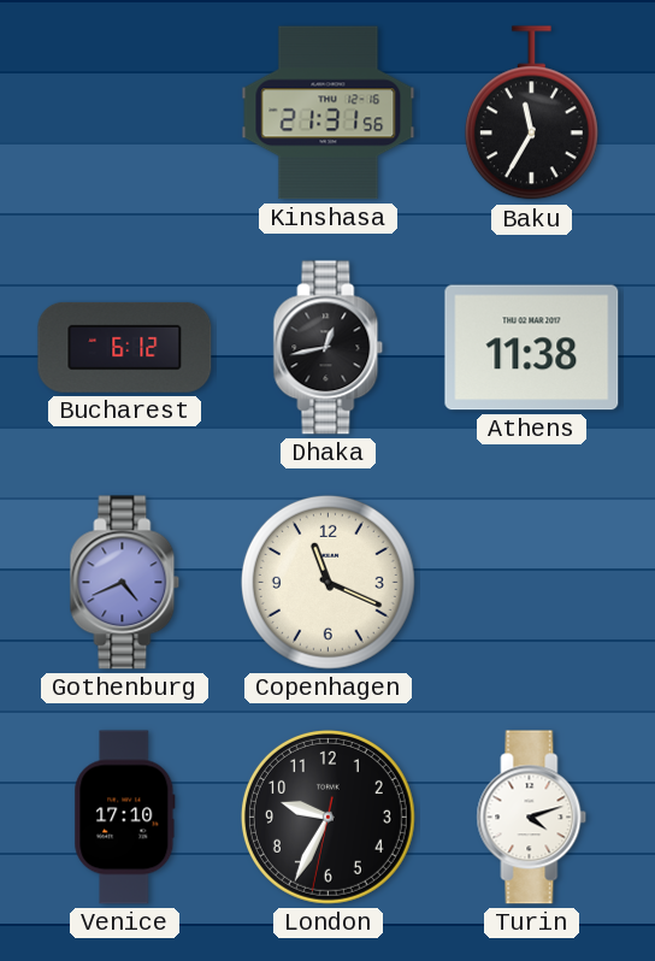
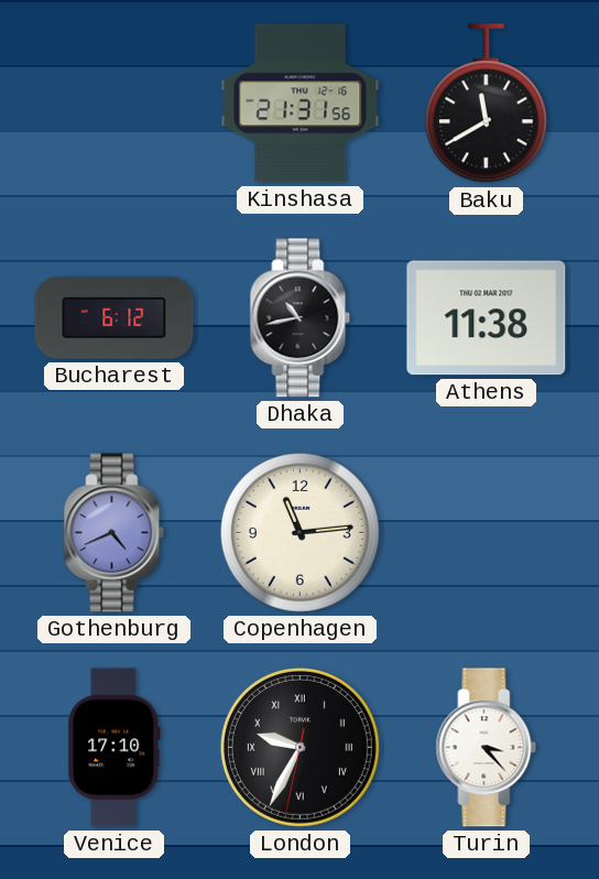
Baku: 11:35 -> 11:40
Dhaka: 12:43 -> 10:43
Copenhagen: 11:19 -> 11:14
London numerals: Arabic -> Roman
Turin: 4:12 -> 3:23
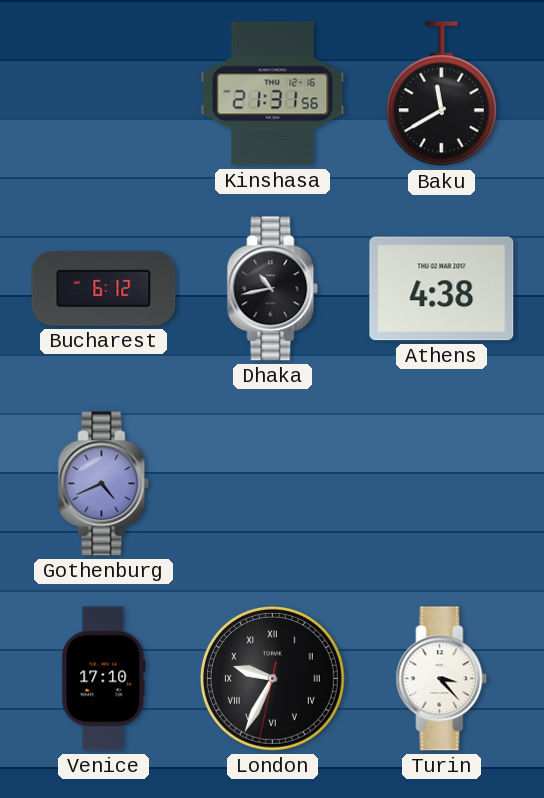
Athens: 11:38 -> 4:38
Copenhagen: 11:14 -> none
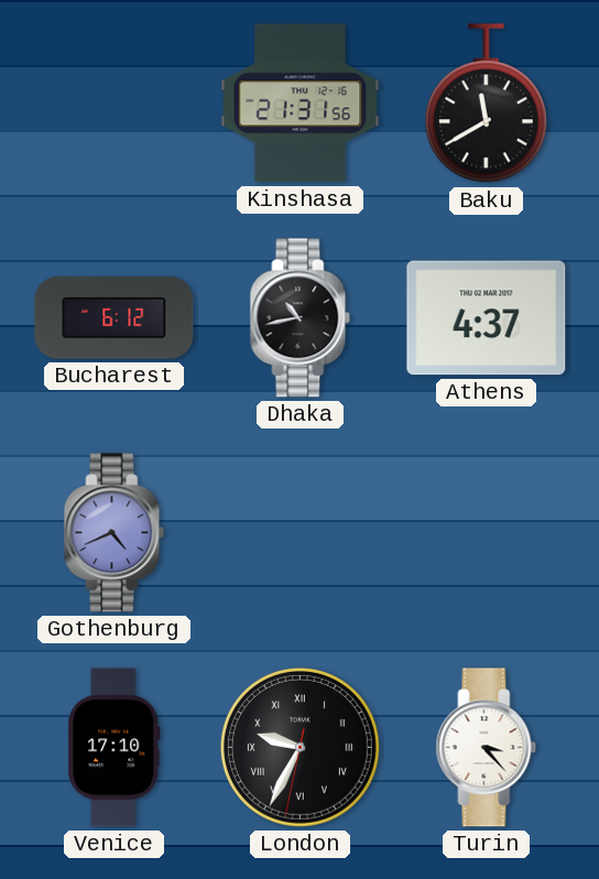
Athens: 4:38 -> 4:37
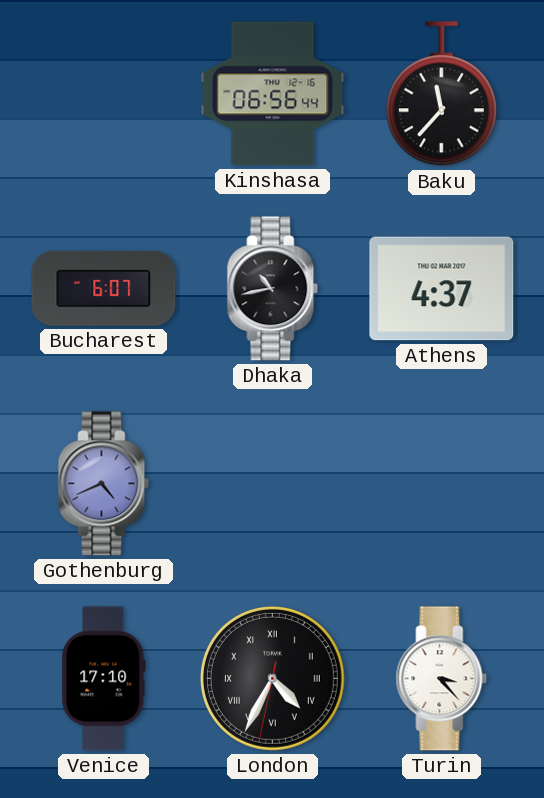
Kinshasa: 21:31 -> 06:56
Baku: 11:40 -> 11:37
Bucharest: 6:12 -> 6:07
London: 9:34 -> 4:34
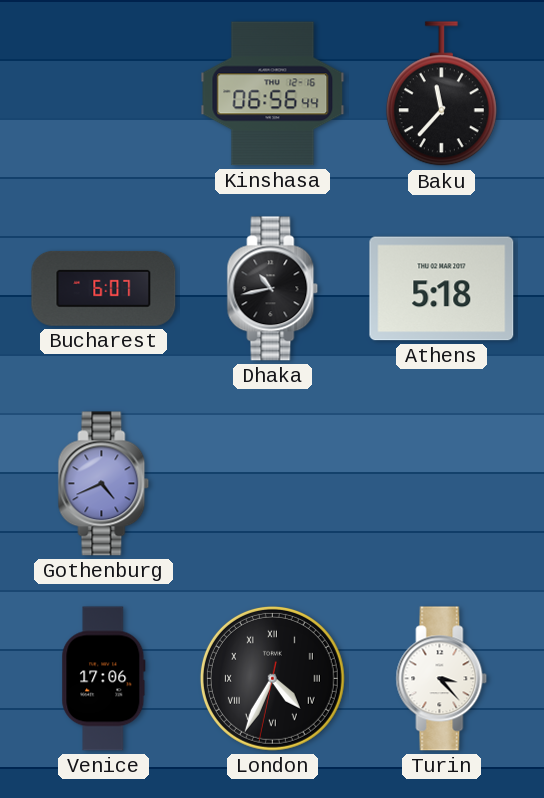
Athens: 4:37 -> 5:18
Venice: 17:10 -> 17:06
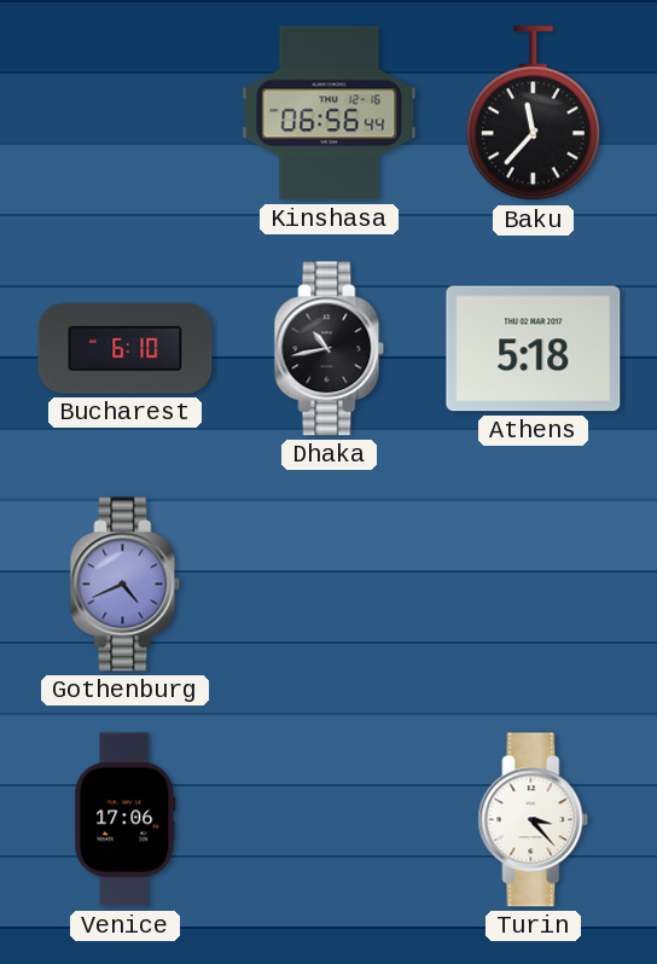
Bucharest: 6:07 -> 6:10
London: 4:34 -> none
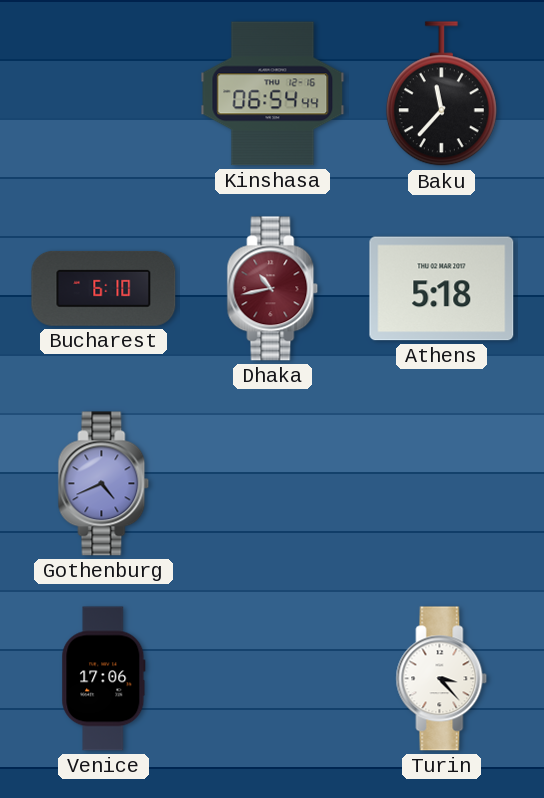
Kinshasa: 06:56 -> 06:54
Dhaka dial: black -> burgundy
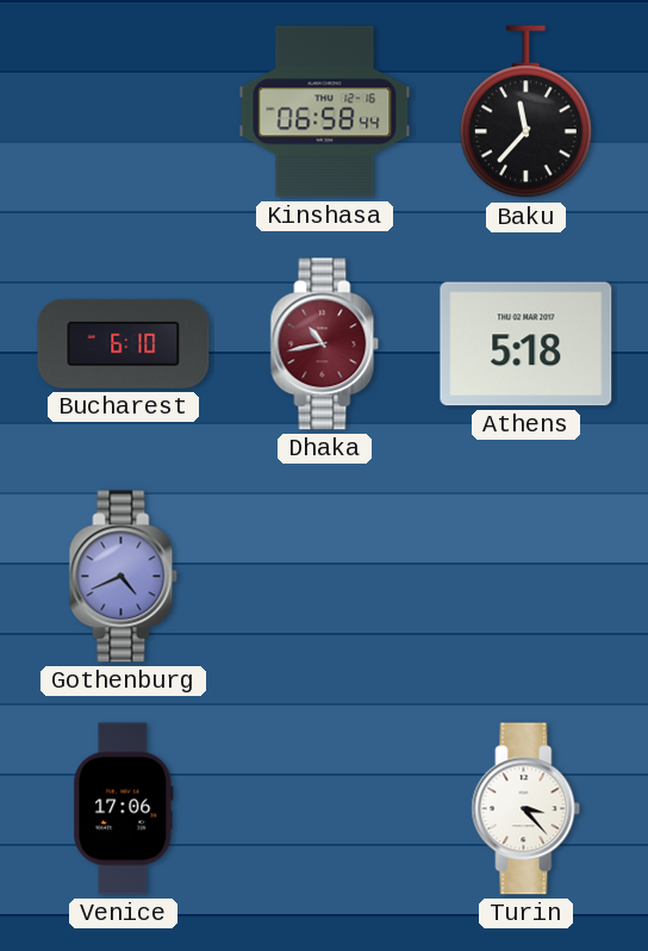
Kinshasa: 06:54 -> 06:58
